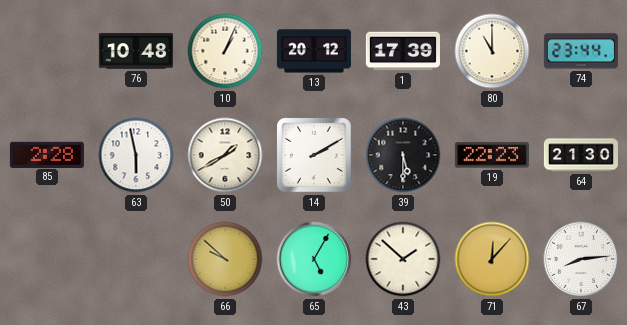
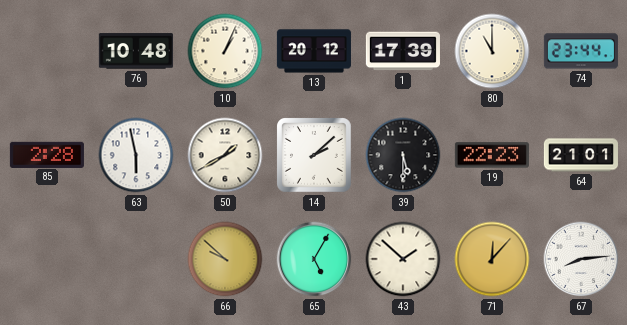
14: 2:10 -> 2:08
64: 21:30 -> 21:01
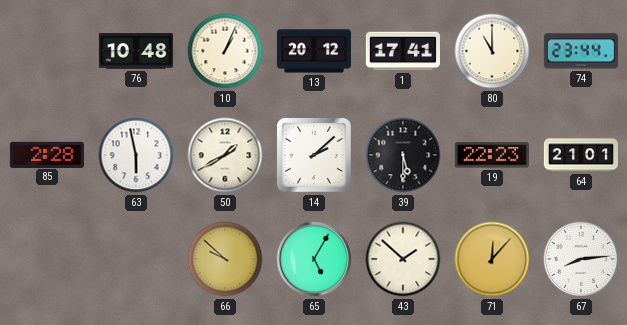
1: 17:39 -> 17:41
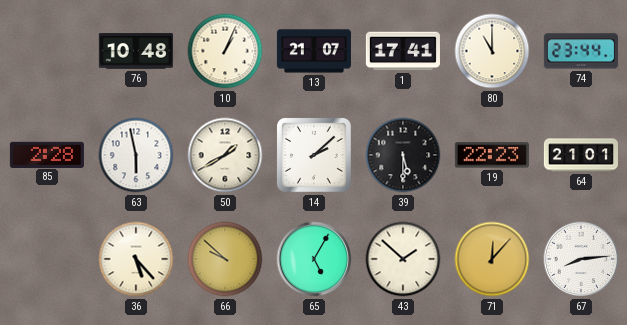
13: 20:12 -> 21:07
36: none -> 5:23
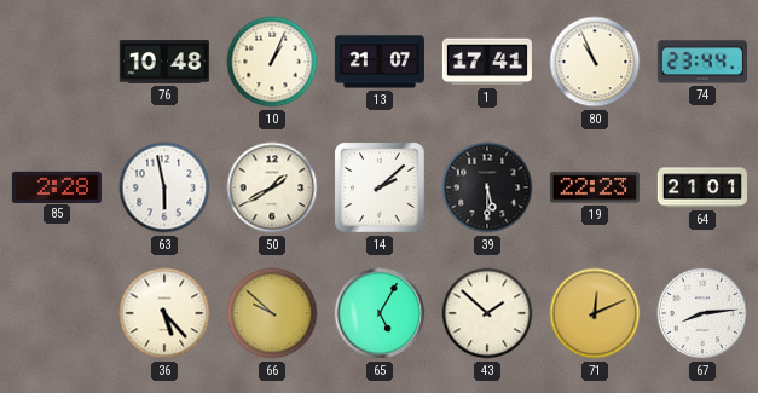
80: 11:00 -> 10:56
71: 12:07 -> 12:11
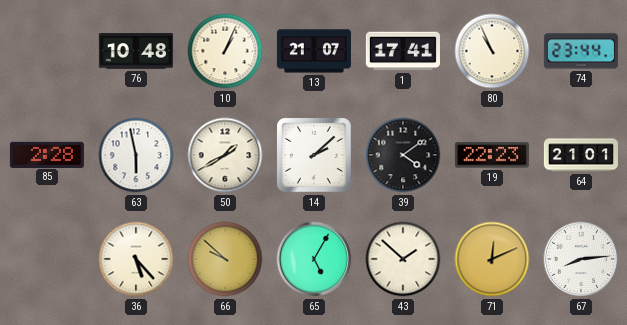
39: 5:30 -> 4:09
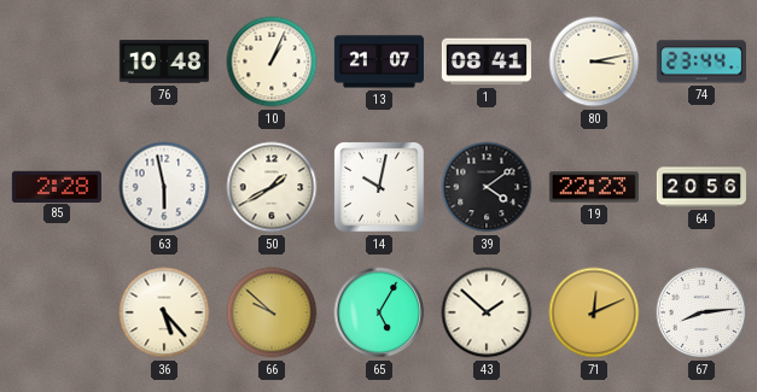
1: 17:41 -> 08:41
80: 10:56 -> 3:13
14: 2:08 -> 10:02
64: 21:01 -> 20:56
